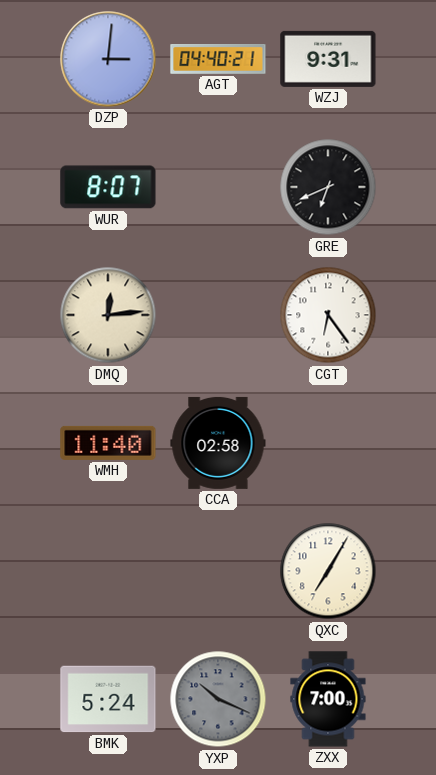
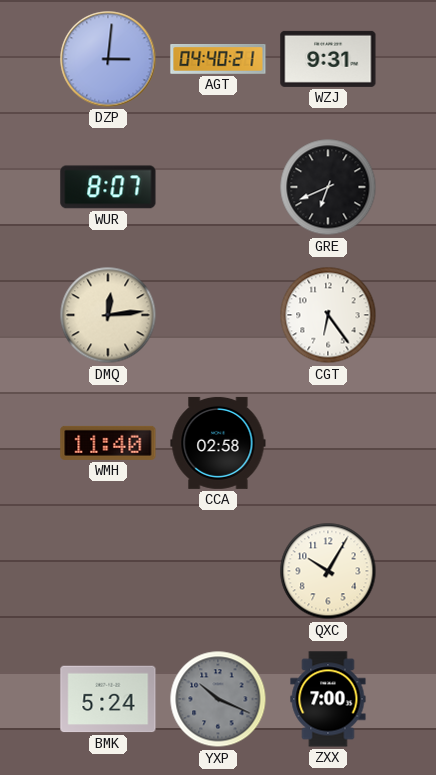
QXC: 7:05 -> 10:05
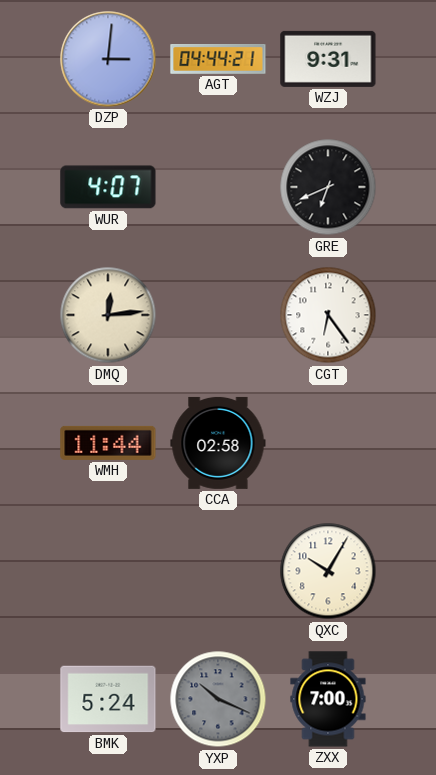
AGT: 04:40 -> 04:44
WUR: 8:07 -> 4:07
WMH: 11:40 -> 11:44
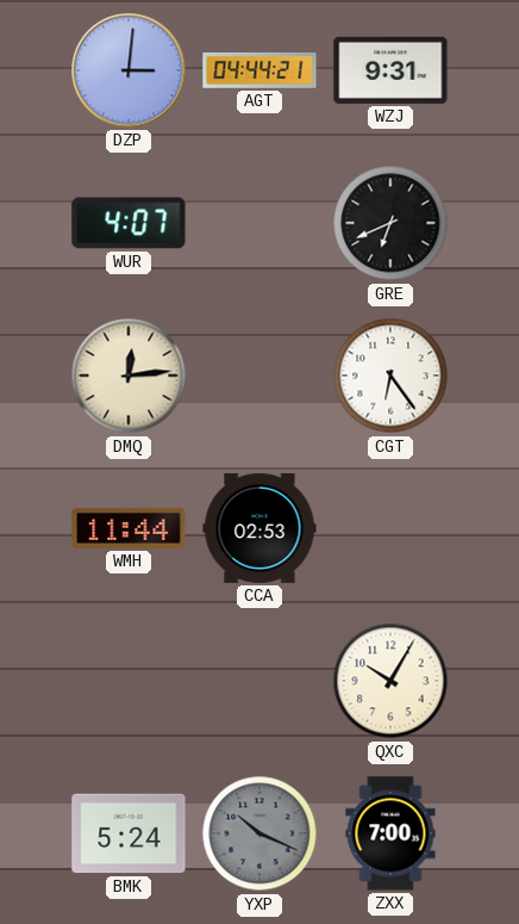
CCA: 02:58 -> 02:53
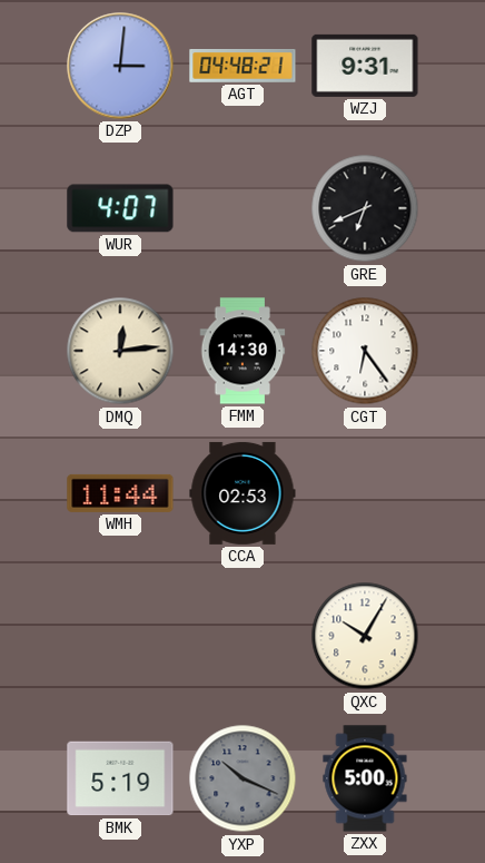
AGT: 04:44 -> 04:48
FMM: none -> 14:30
BMK: 5:24 -> 5:19
ZXX: 7:00 -> 5:00
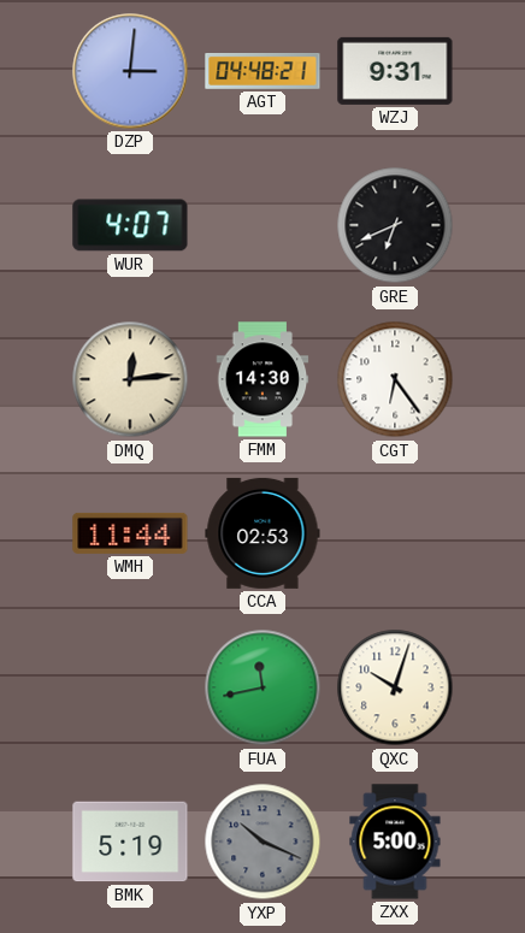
FUA: none -> 11:43
QXC: 10:05 -> 10:03
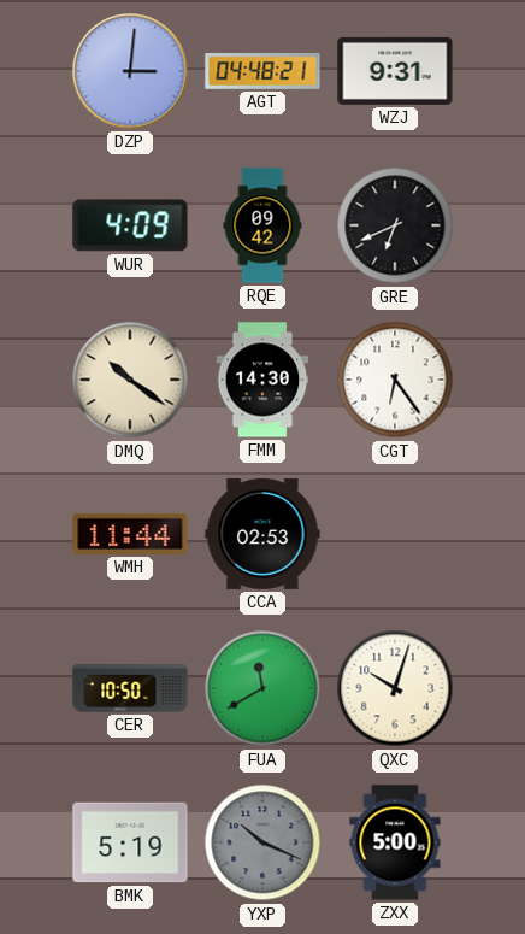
WUR: 4:07 -> 4:09
RQE: none -> 09:42
DMQ: 12:14 -> 10:21
CER: none -> 10:50
FUA: 11:43 -> 11:40
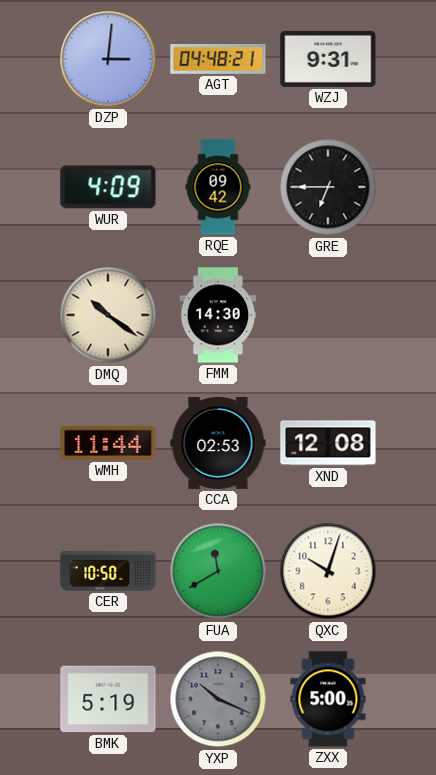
GRE: 6:41 -> 6:45
CGT: 6:24 -> none
XND: none -> 12:08
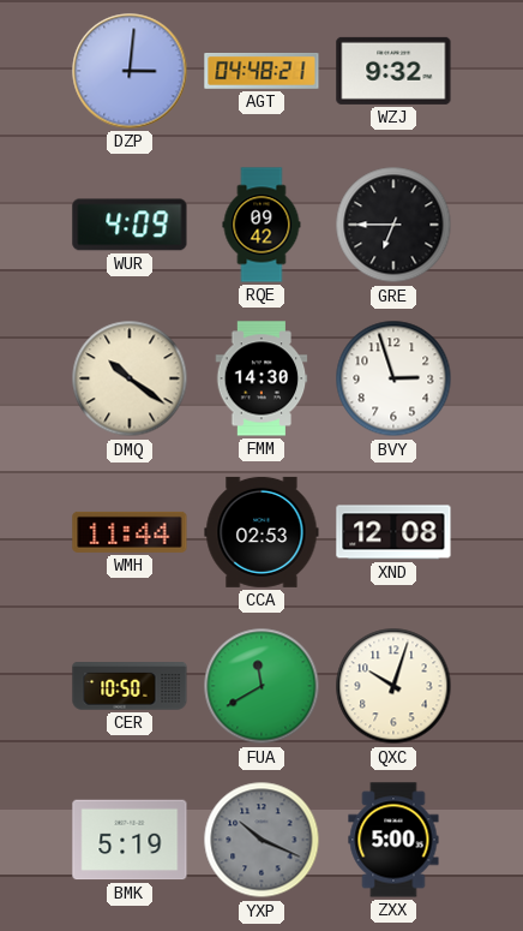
WZJ: 9:31 -> 9:32
BVY: none -> 2:57
